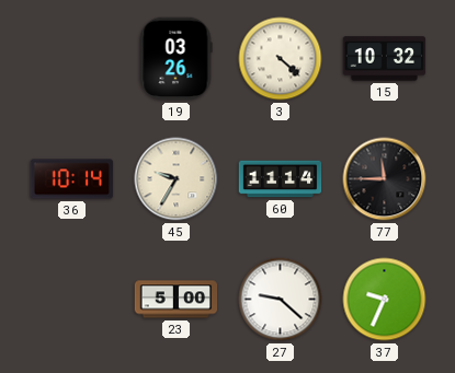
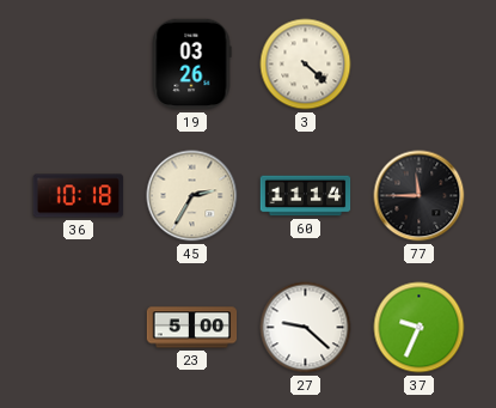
15: 10:32 -> none
36: 10:14 -> 10:18
45: 9:35 -> 2:35
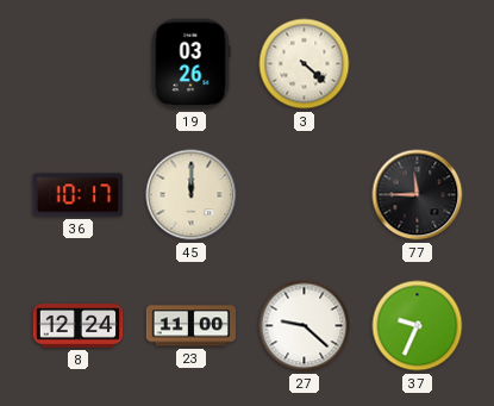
36: 10:18 -> 10:17
45: 2:35 -> 12:00
60: 11:14 -> none
8: none -> 12:24
23: 5:00 -> 11:00
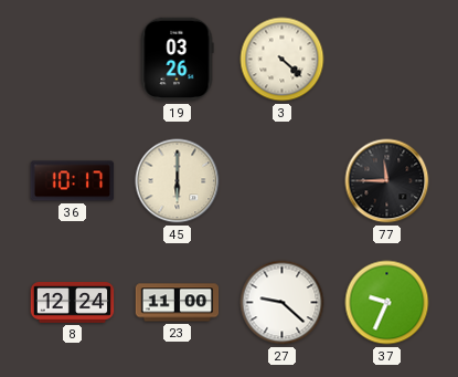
45: 12:00 -> 6:00
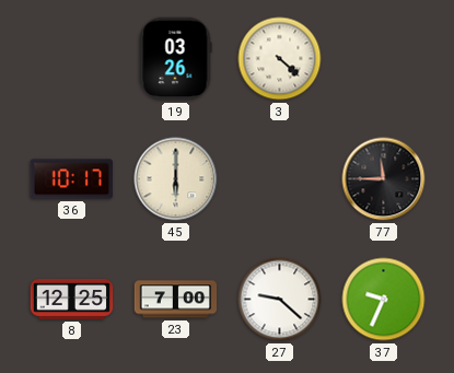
8: 12:24 -> 12:25
23: 11:00 -> 7:00
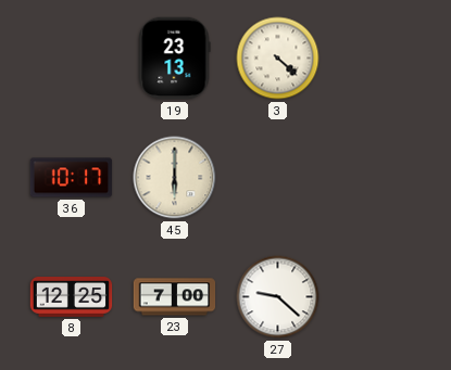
19: 03:26 -> 23:13
77: 11:45 -> none
37: 9:34 -> none
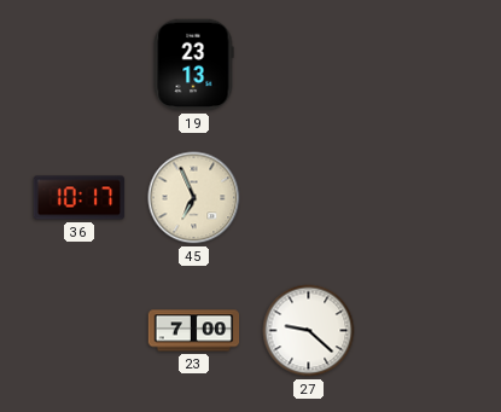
3: 4:22 -> none
45: 6:00 -> 6:56
8: 12:25 -> none
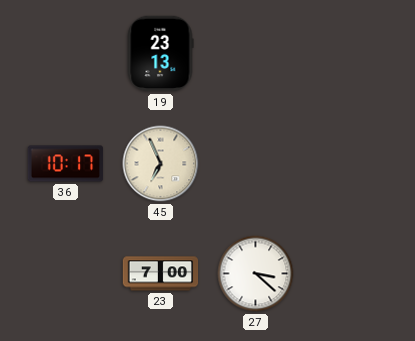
27: 9:22 -> 3:22
